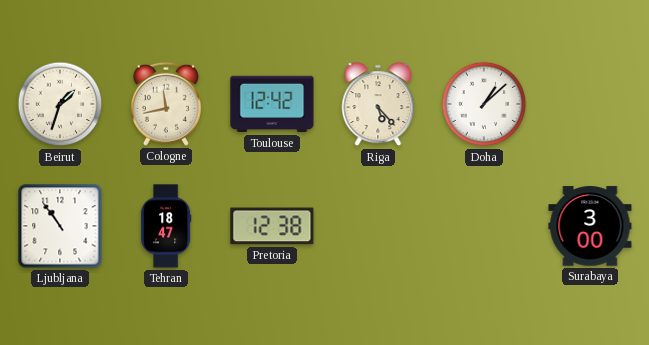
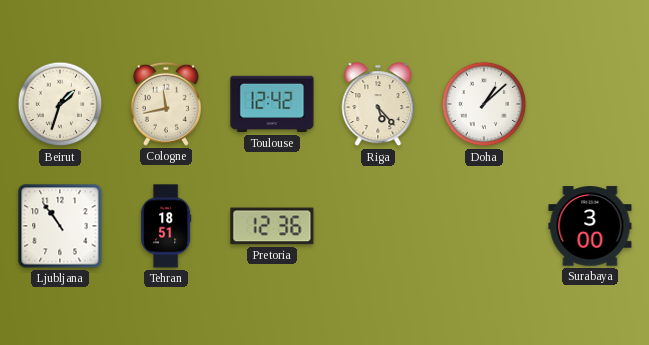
Tehran: 18:47 -> 18:51
Pretoria: 12:38 -> 12:36
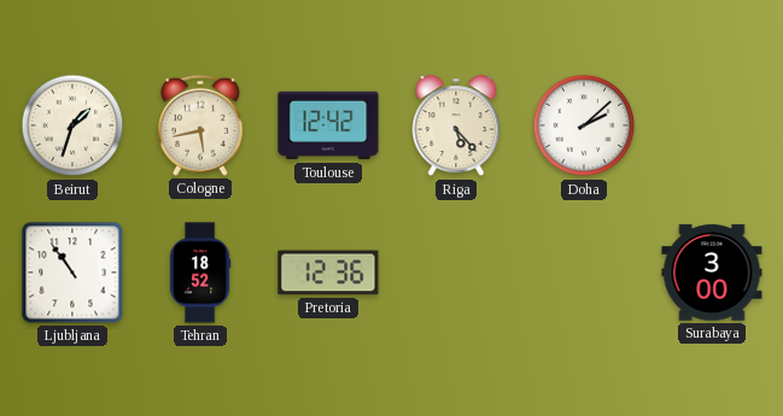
Cologne: 11:43 -> 5:43
Doha: 1:08 -> 2:08
Tehran: 18:51 -> 18:52
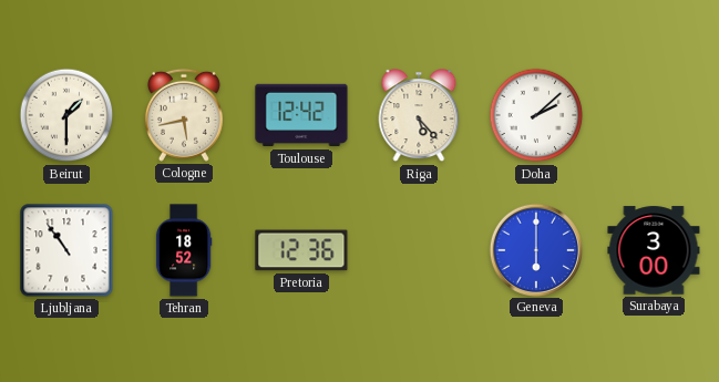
Beirut: 1:33 -> 1:30
Geneva: none -> 6:00
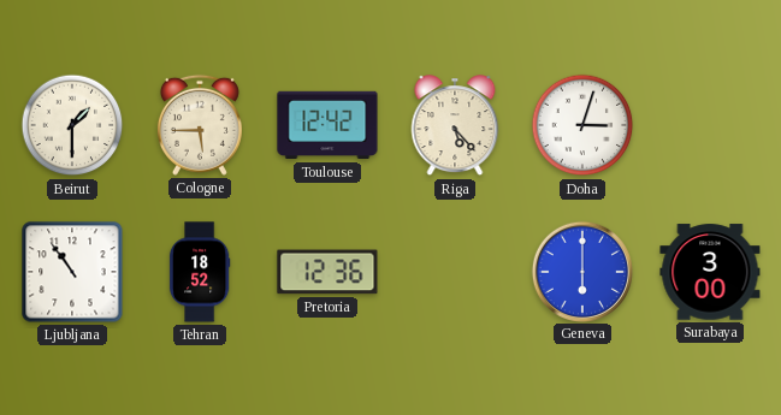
Cologne: 5:43 -> 5:45
Doha: 2:08 -> 3:03
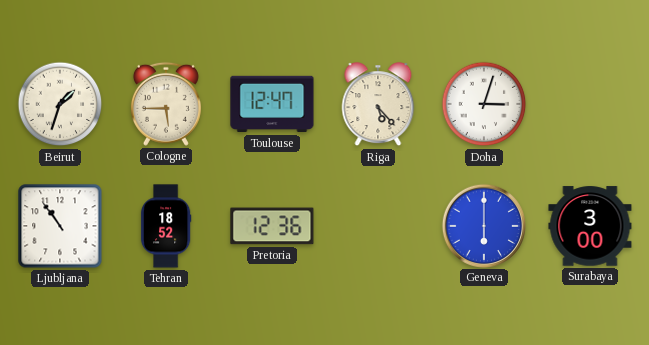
Beirut: 1:30 -> 1:33
Toulouse: 12:42 -> 12:47
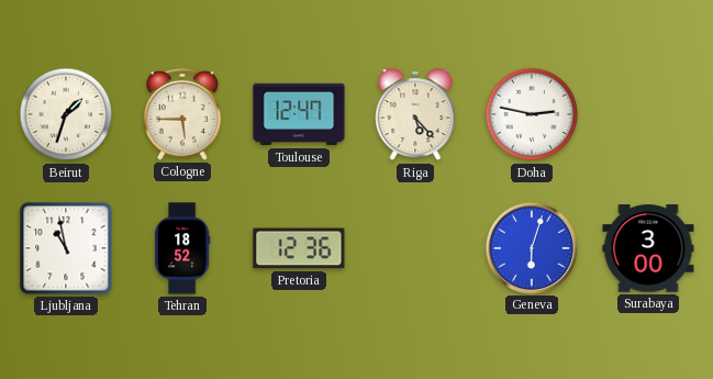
Doha: 3:03 -> 2:47
Ljubljana: 10:54 -> 10:58
Geneva: 6:00 -> 6:03
